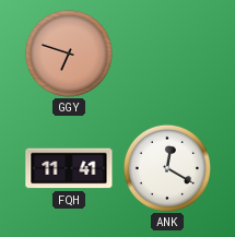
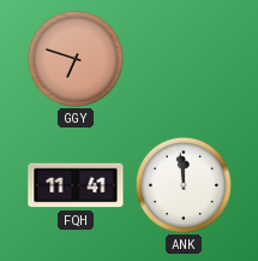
ANK: 12:20 -> 11:59
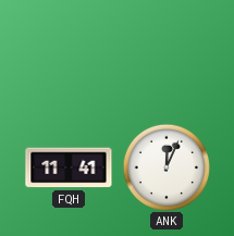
GGY: 6:48 -> none
ANK: 11:59 -> 12:04
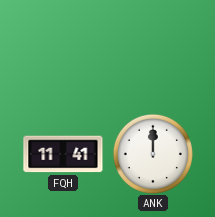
ANK: 12:04 -> 12:00
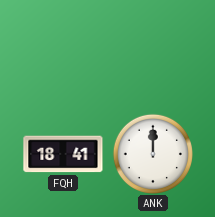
FQH: 11:41 -> 18:41
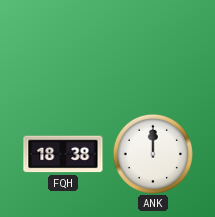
FQH: 18:41 -> 18:38
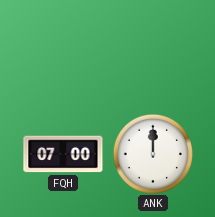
FQH: 18:38 -> 07:00
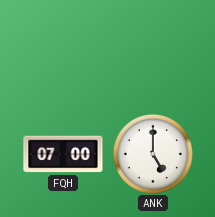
ANK: 12:00 -> 5:00
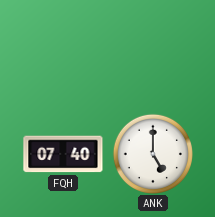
FQH: 07:00 -> 07:40
